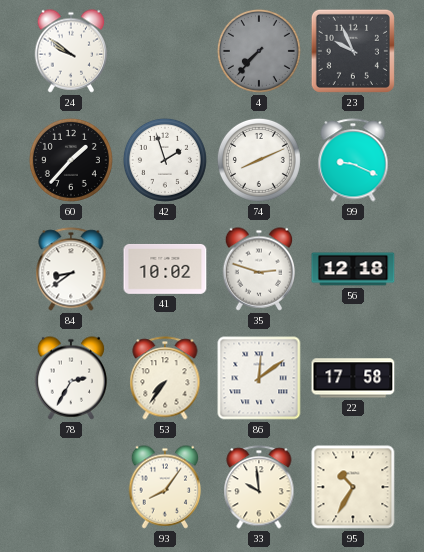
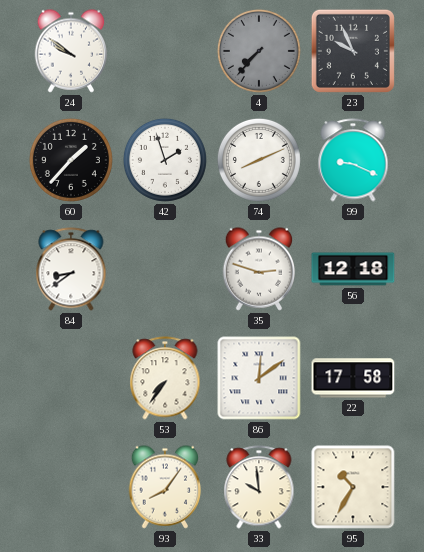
41: 10:02 -> none
78: 2:35 -> none
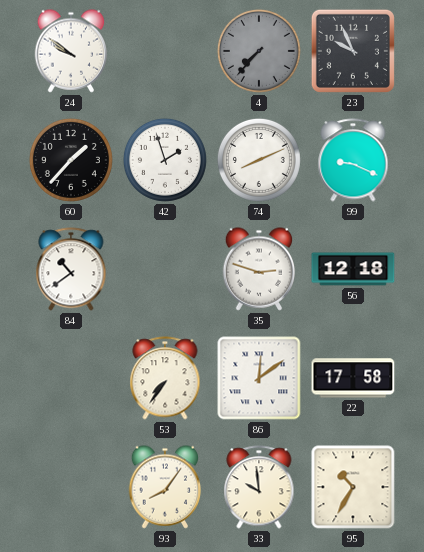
84: 8:39 -> 10:39
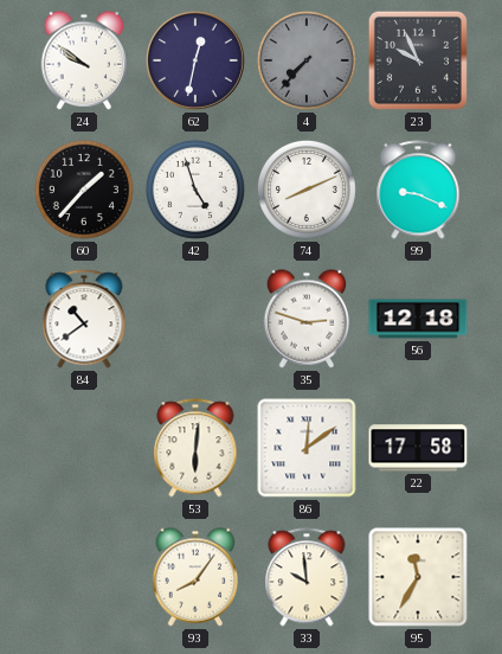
62: none -> 12:32
42: 1:57 -> 4:57
53: 7:36 -> 6:01
95: 10:35 -> 11:35
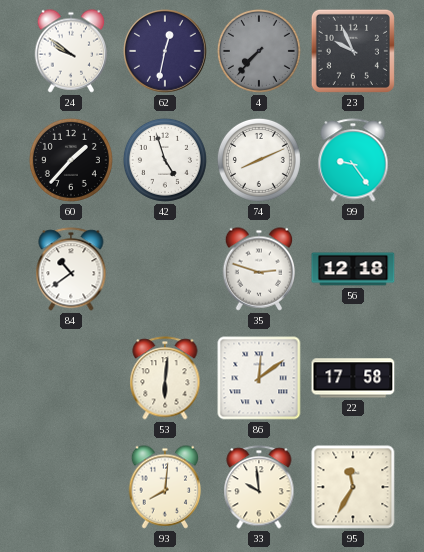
99: 9:19 -> 9:24
93: 8:06 -> 8:01
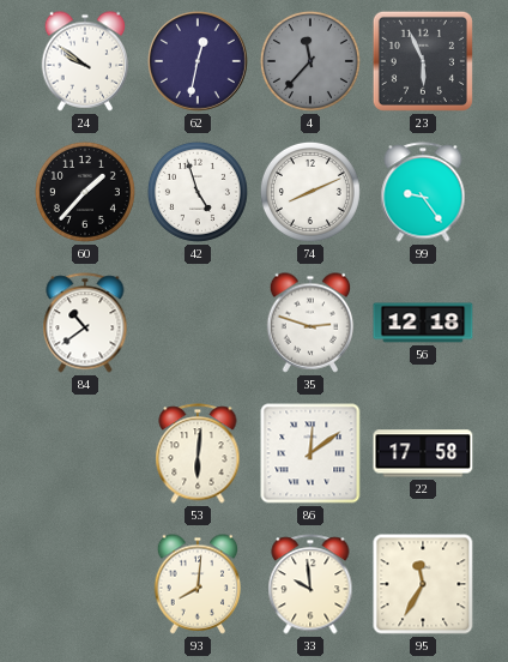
4: 7:37 -> 11:37
23: 9:56 -> 5:56
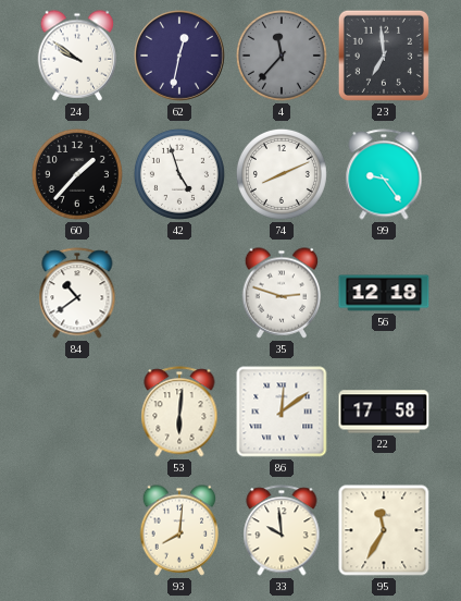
23: 5:56 -> 6:59
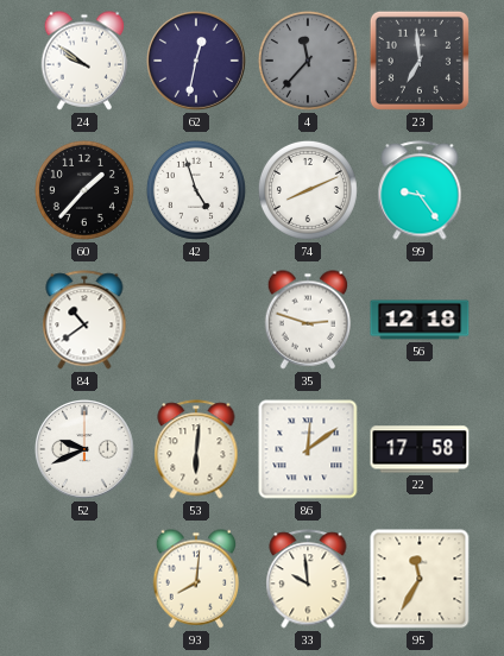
52: none -> 9:41
